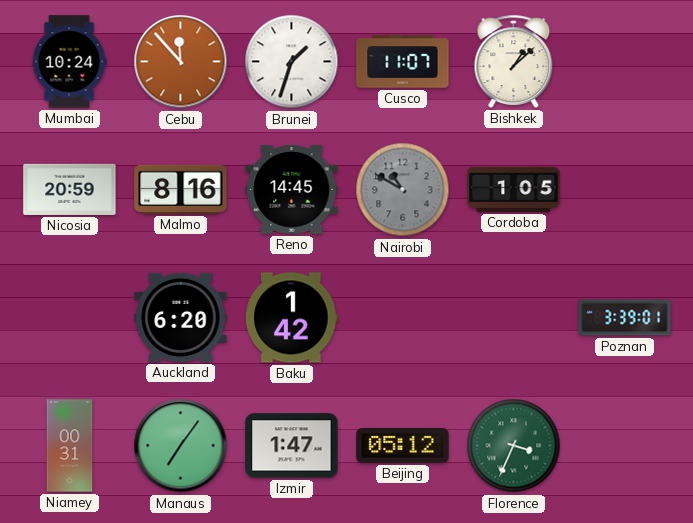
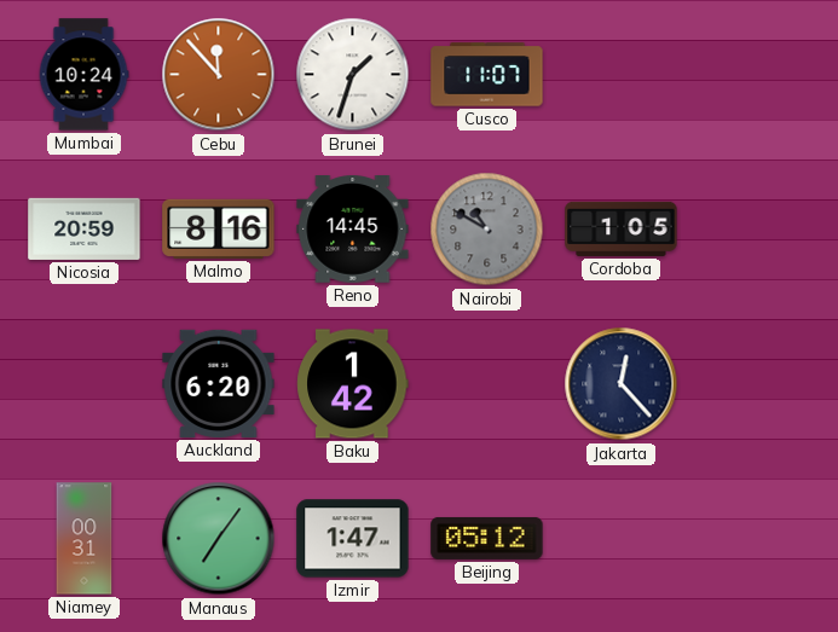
Bishkek: 1:08 -> none
Jakarta: none -> 12:23
Poznan: 3:39 -> none
Florence: 3:34 -> none
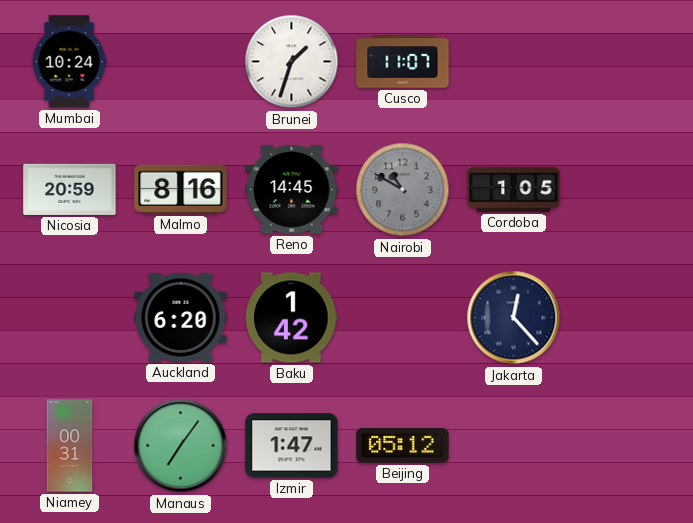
Cebu: 11:53 -> none
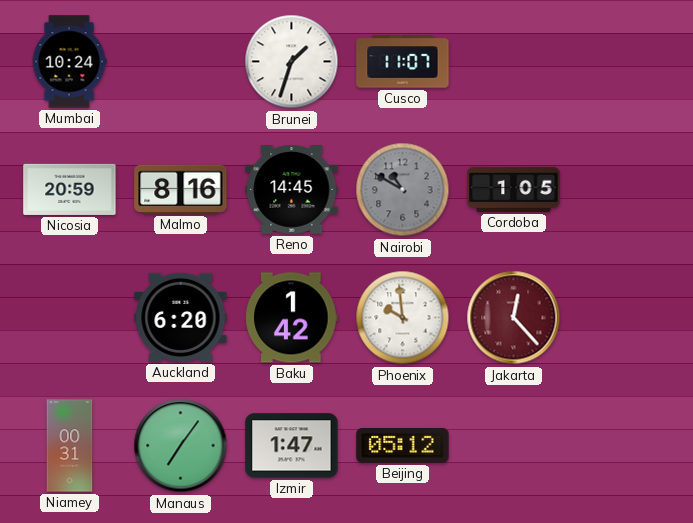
Phoenix: none -> 9:59
Jakarta dial: navy -> burgundy
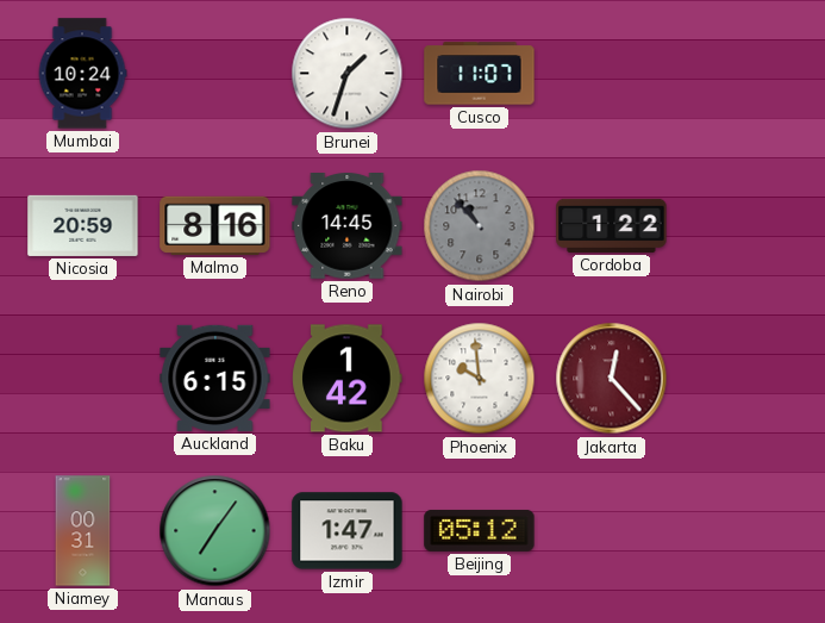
Nairobi: 10:50 -> 10:53
Cordoba: 1:05 -> 1:22
Auckland: 6:20 -> 6:15
